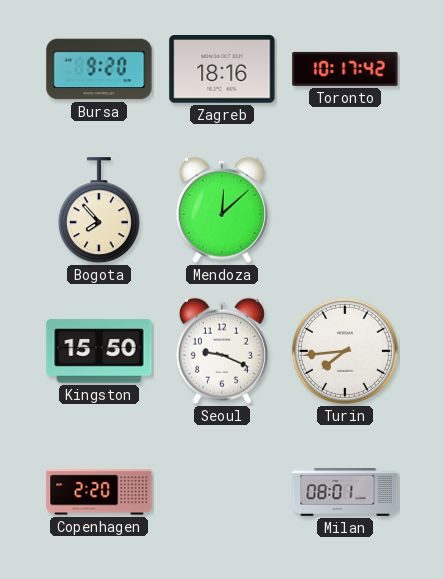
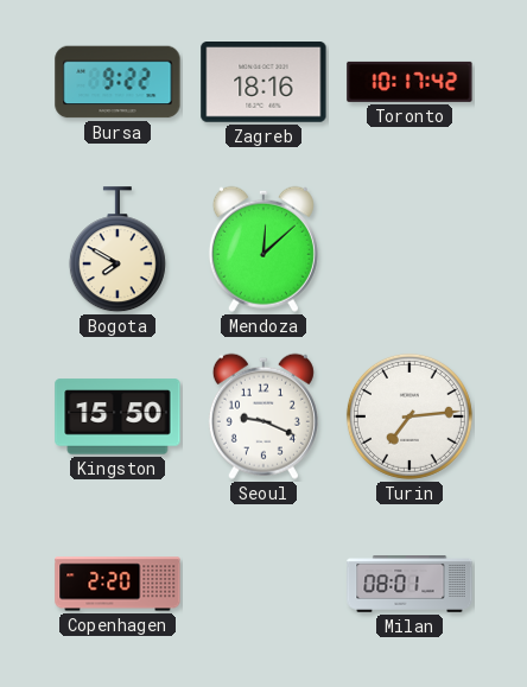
Bursa: 9:20 -> 9:22
Bogota: 7:53 -> 7:50
Turin: 7:44 -> 7:14
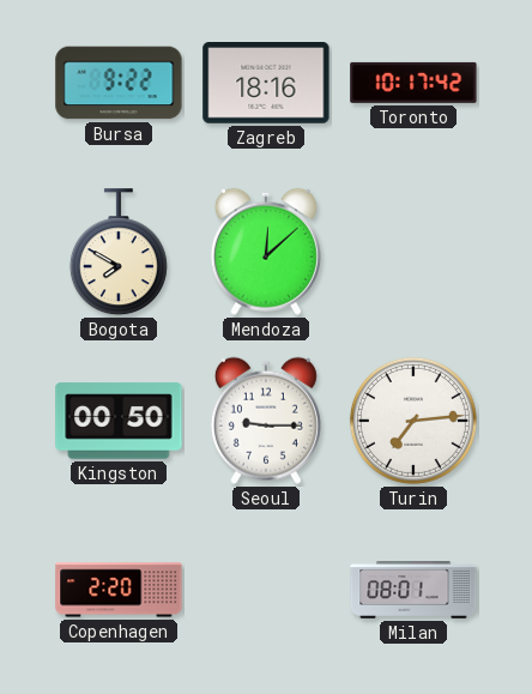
Kingston: 15:50 -> 00:50
Seoul: 9:19 -> 9:15
